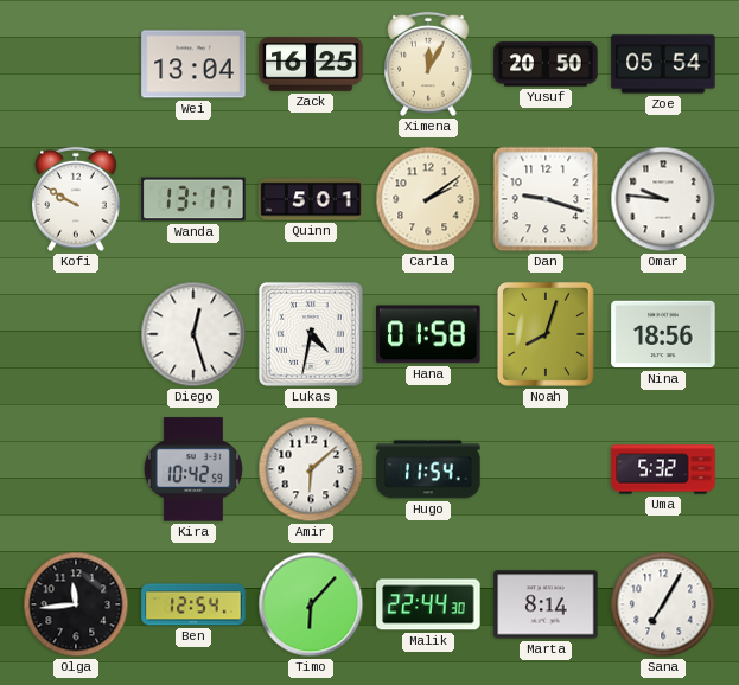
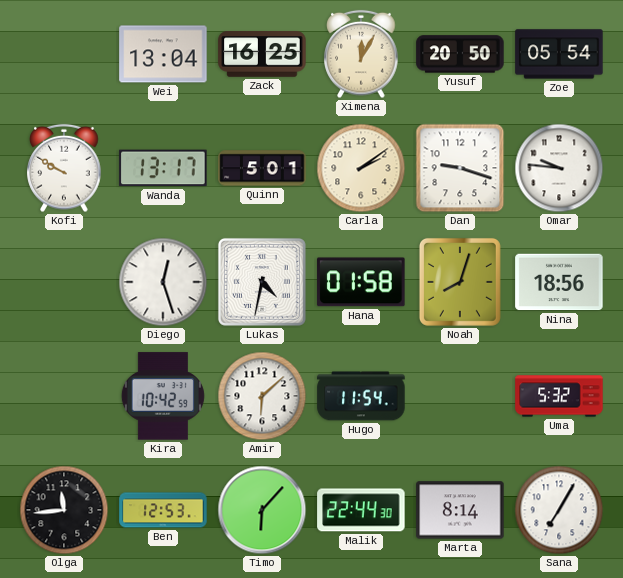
Ben: 12:54 -> 12:53
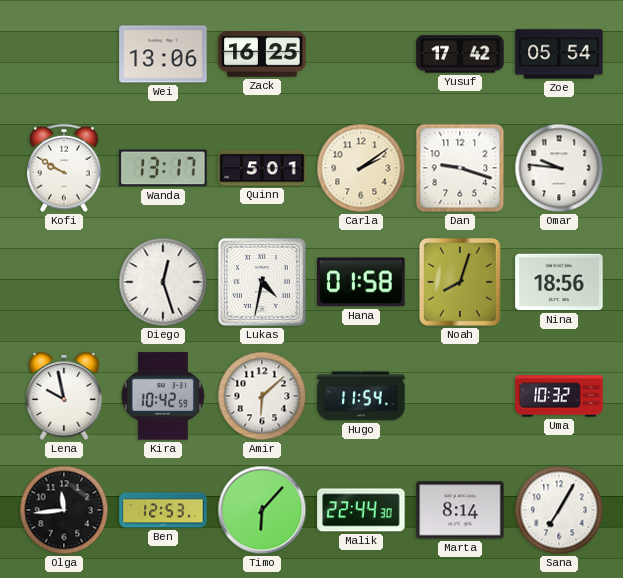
Wei: 13:04 -> 13:06
Ximena: 12:05 -> none
Yusuf: 20:50 -> 17:42
Lena: none -> 9:58
Uma: 5:32 -> 10:32
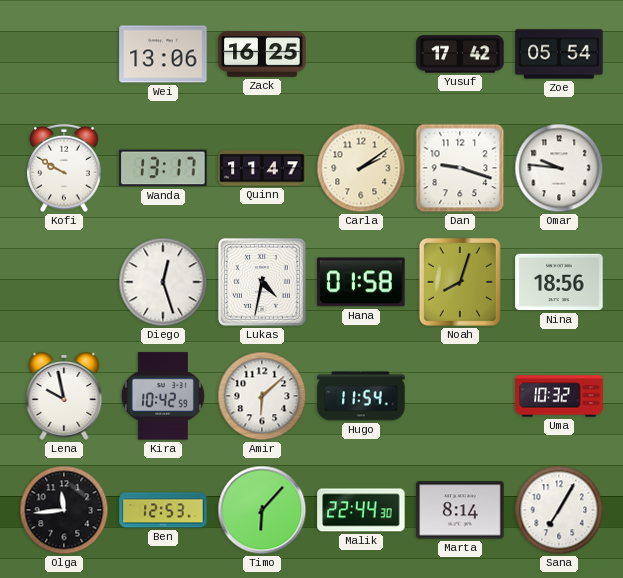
Quinn: 5:01 -> 11:47
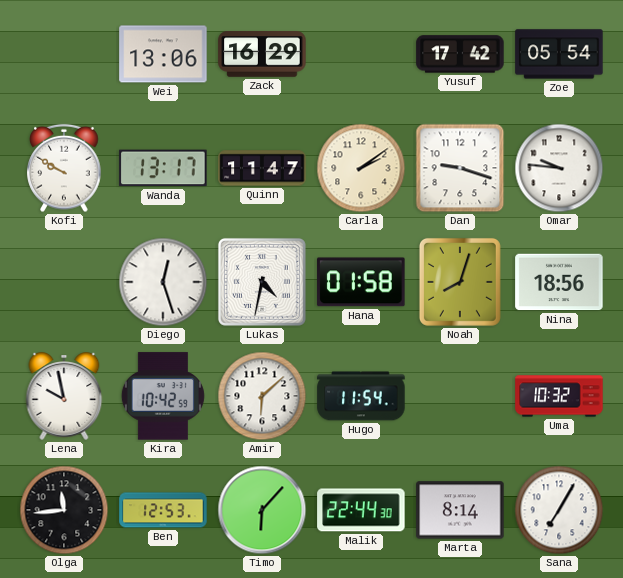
Zack: 16:25 -> 16:29
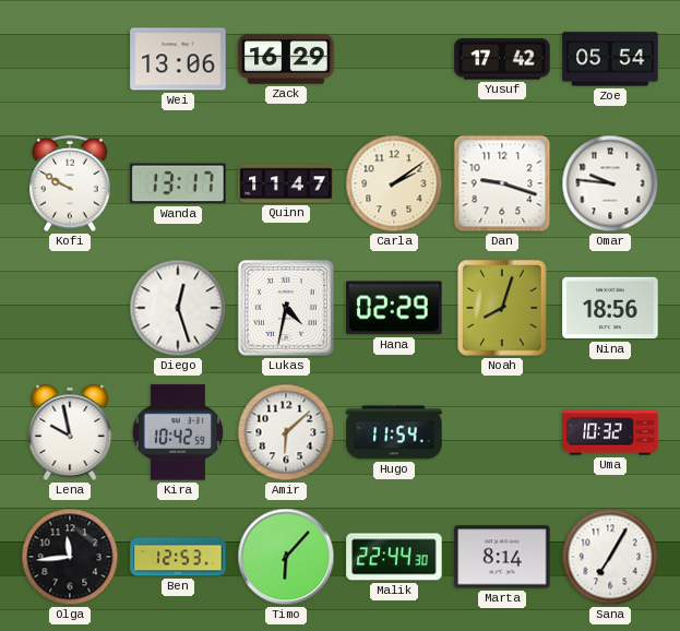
Hana: 01:58 -> 02:29
